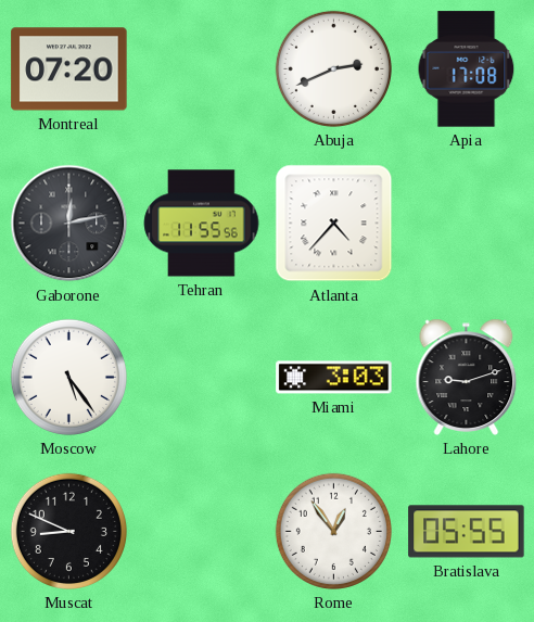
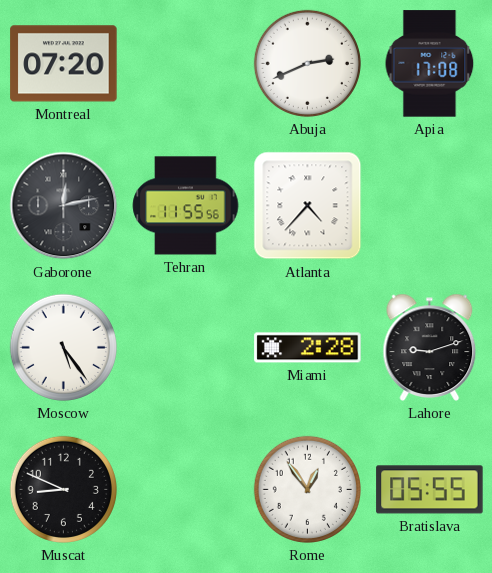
Miami: 3:03 -> 2:28
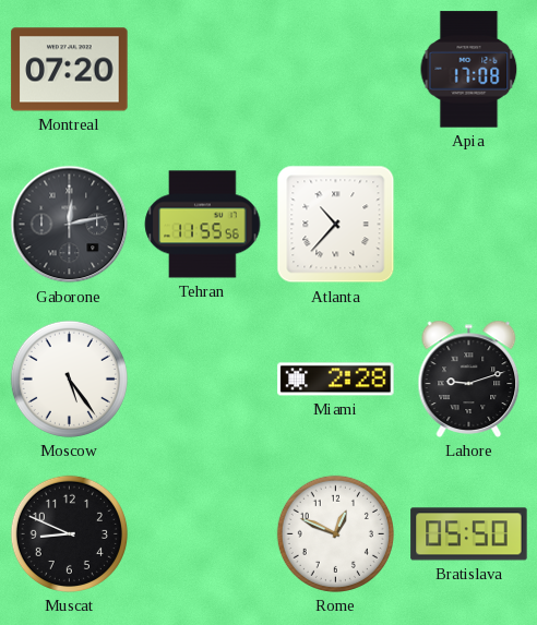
Abuja: 2:41 -> none
Atlanta: 4:37 -> 10:37
Rome: 12:54 -> 12:49
Bratislava: 05:55 -> 05:50
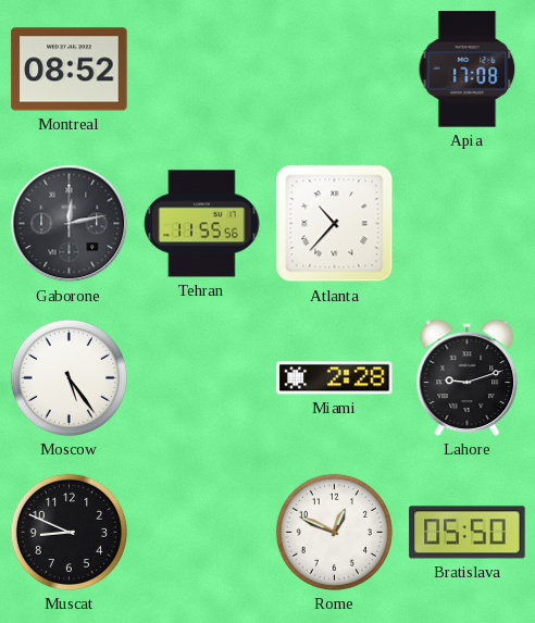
Montreal: 07:20 -> 08:52
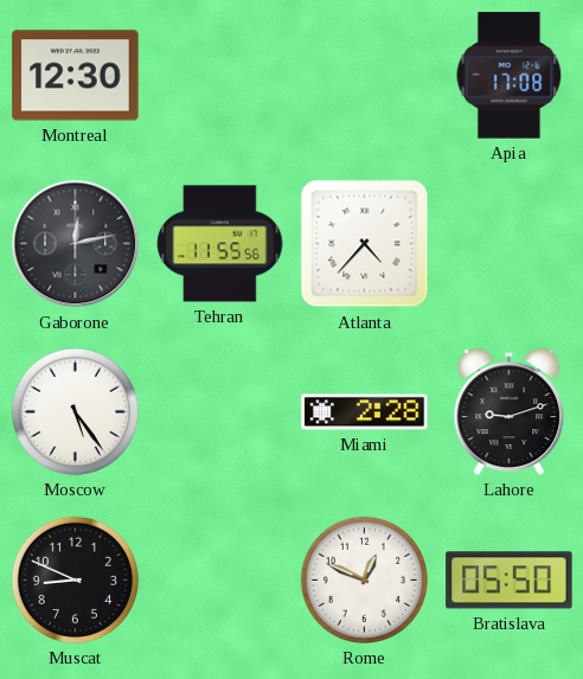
Montreal: 08:52 -> 12:30
Atlanta: 10:37 -> 4:37
